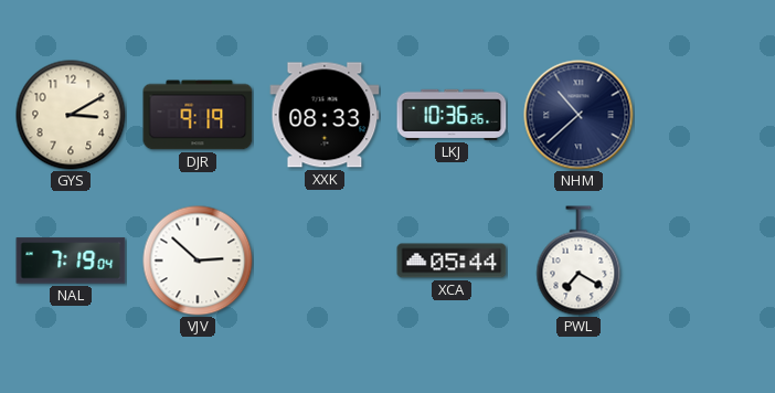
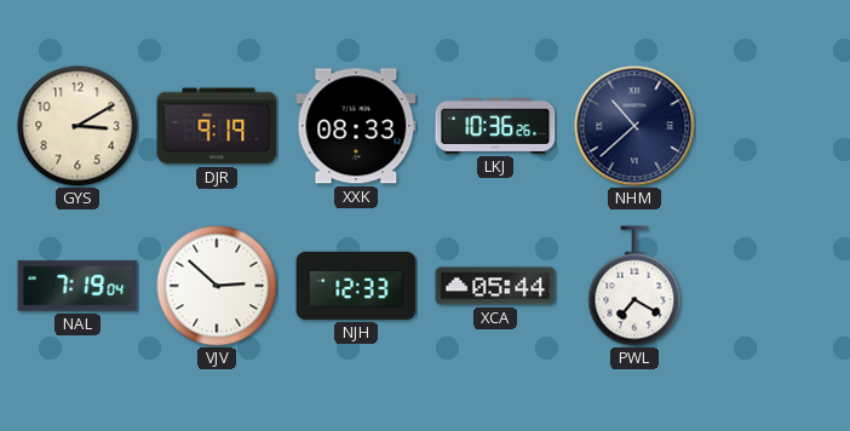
NJH: none -> 12:33
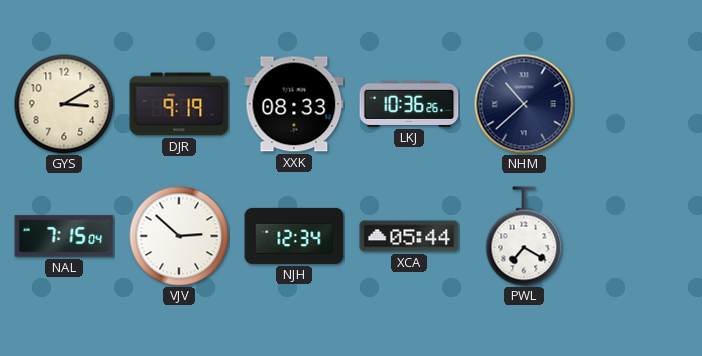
NAL: 7:19 -> 7:15
NJH: 12:33 -> 12:34
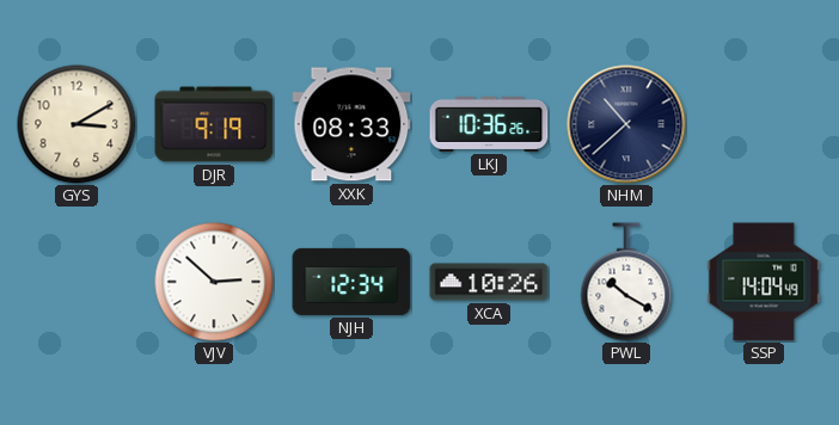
NAL: 7:15 -> none
XCA: 05:44 -> 10:26
PWL: 7:20 -> 10:20
SSP: none -> 14:04
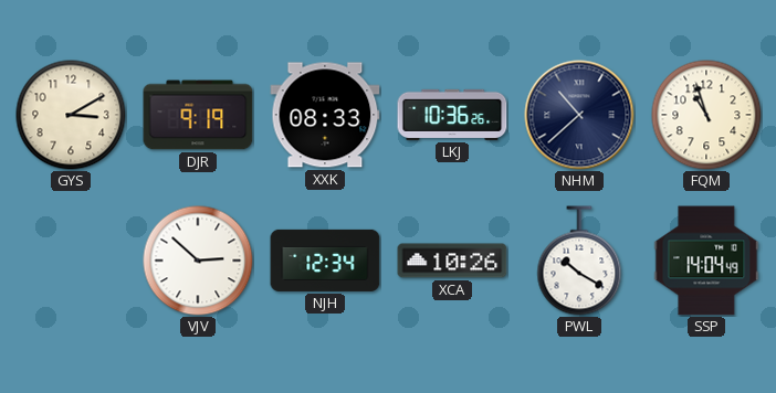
FQM: none -> 10:57
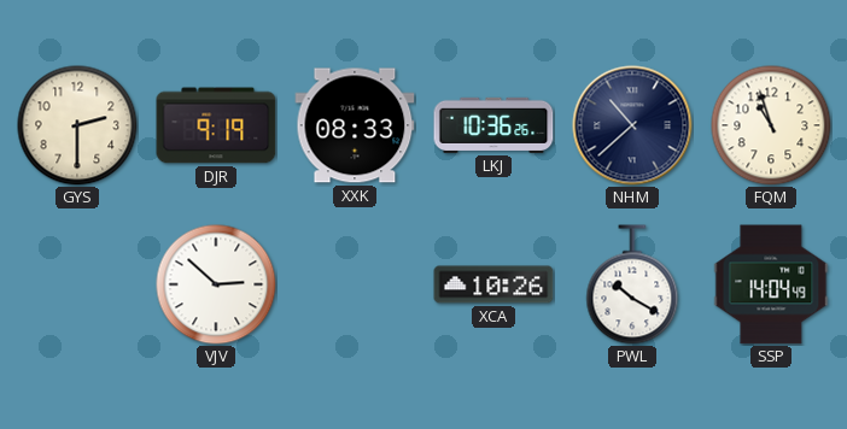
GYS: 3:10 -> 2:30
NJH: 12:34 -> none
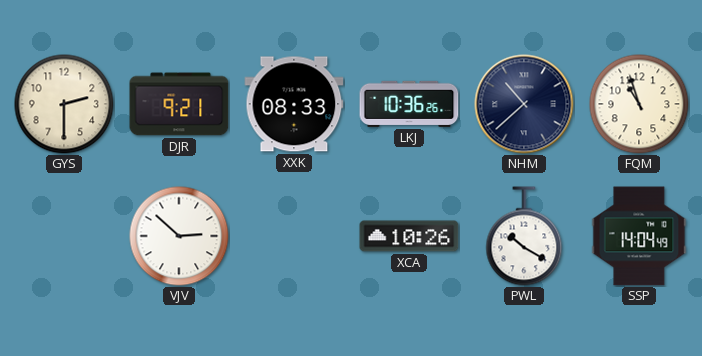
DJR: 9:19 -> 9:21
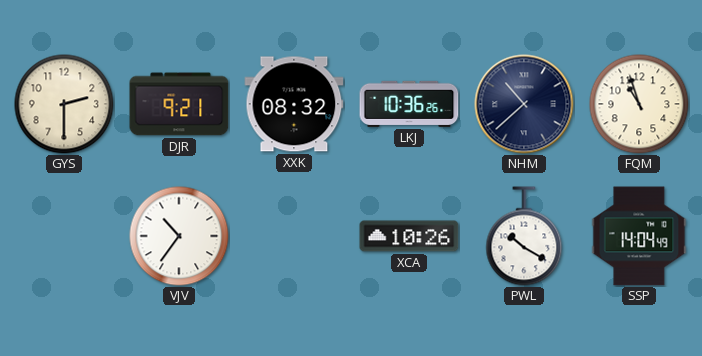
XXK: 08:33 -> 08:32
VJV: 2:52 -> 10:36
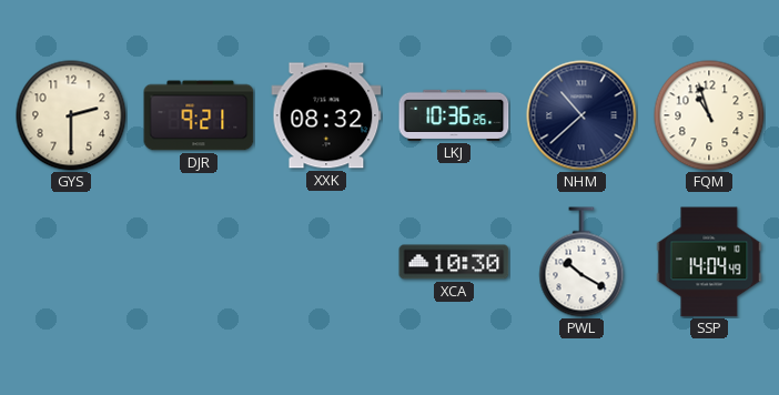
VJV: 10:36 -> none
XCA: 10:26 -> 10:30
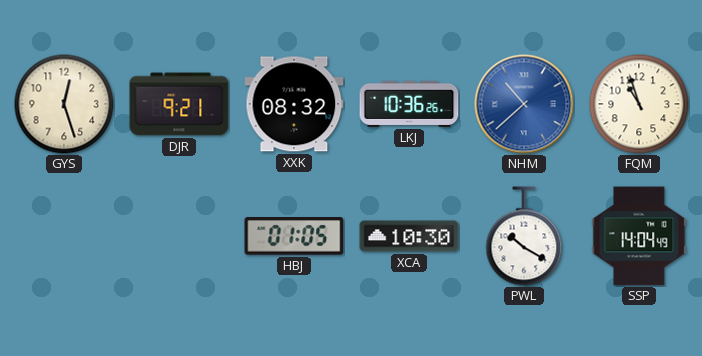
GYS: 2:30 -> 12:27
NHM dial: navy -> blue
HBJ: none -> 01:05
